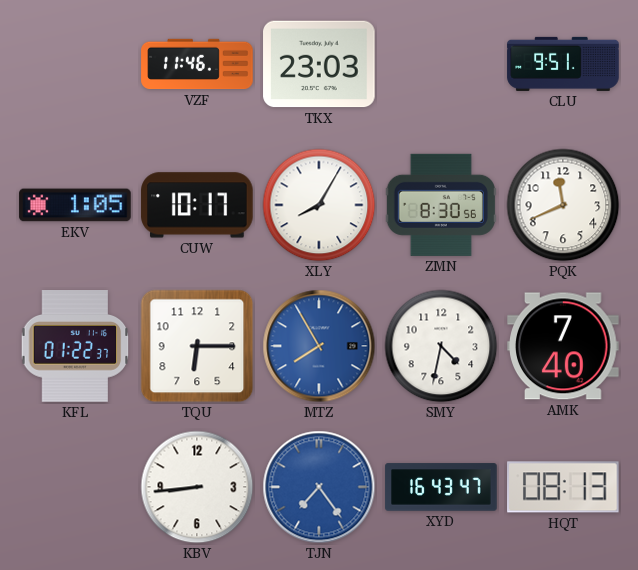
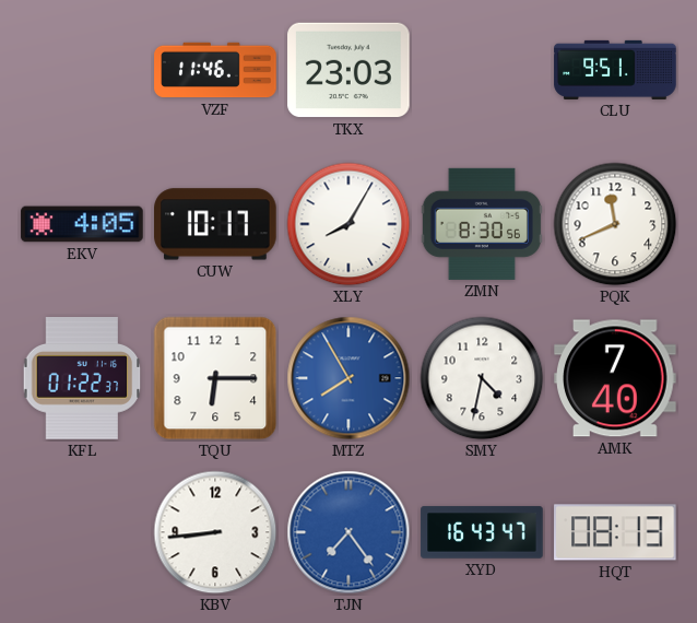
EKV: 1:05 -> 4:05
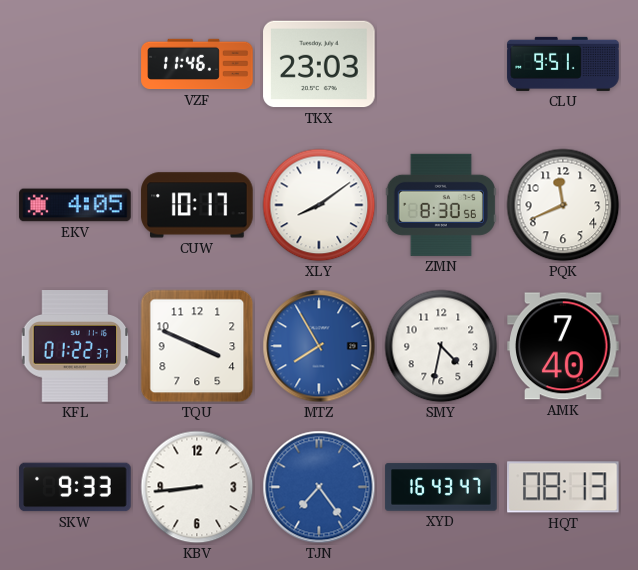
XLY: 8:05 -> 8:09
TQU: 6:15 -> 3:49
SKW: none -> 9:33
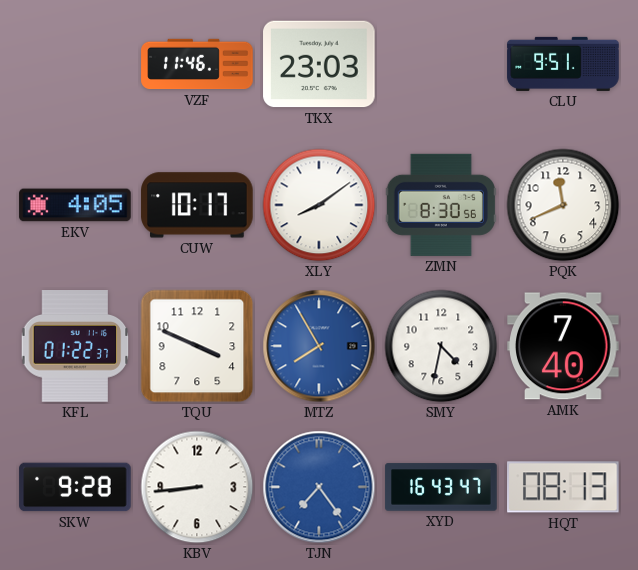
SKW: 9:33 -> 9:28
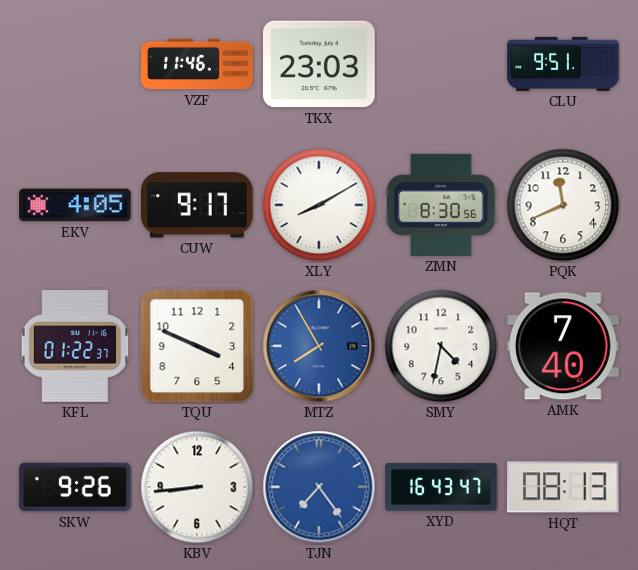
CUW: 10:17 -> 9:17
XLY: 8:09 -> 8:10
SKW: 9:28 -> 9:26
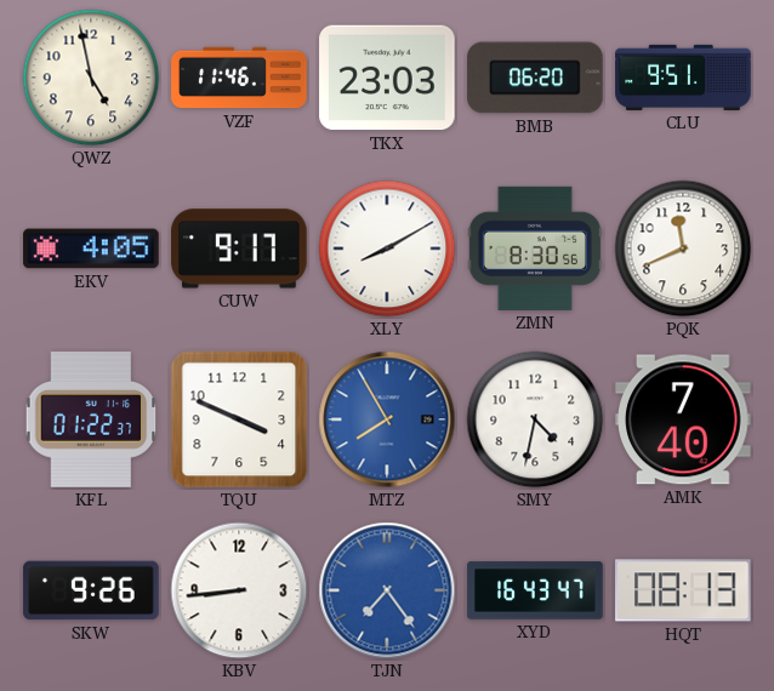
QWZ: none -> 4:58
BMB: none -> 06:20
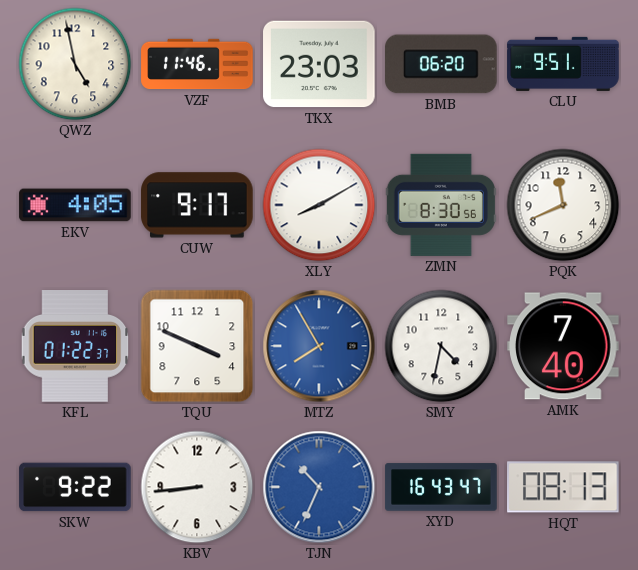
SKW: 9:26 -> 9:22
TJN: 7:24 -> 10:34
